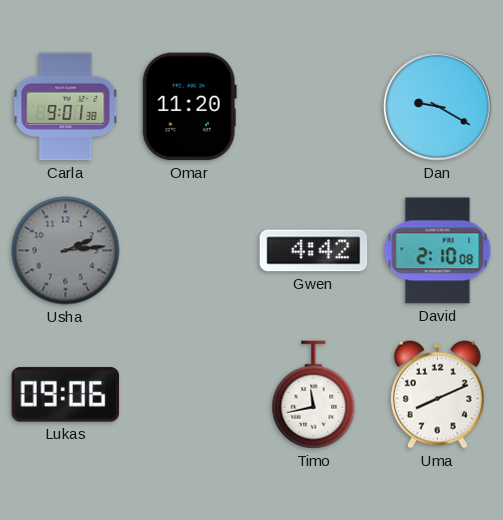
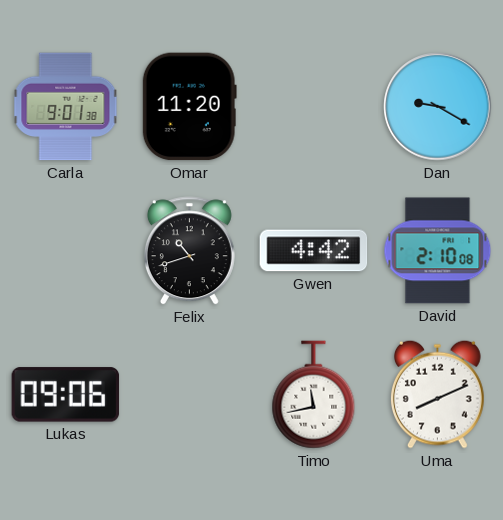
Usha: 2:14 -> none
Felix: none -> 10:42
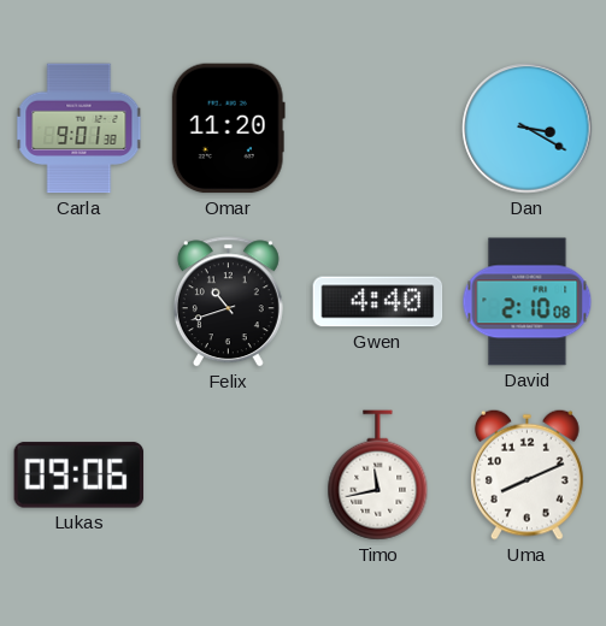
Dan: 9:20 -> 3:20
Gwen: 4:42 -> 4:40
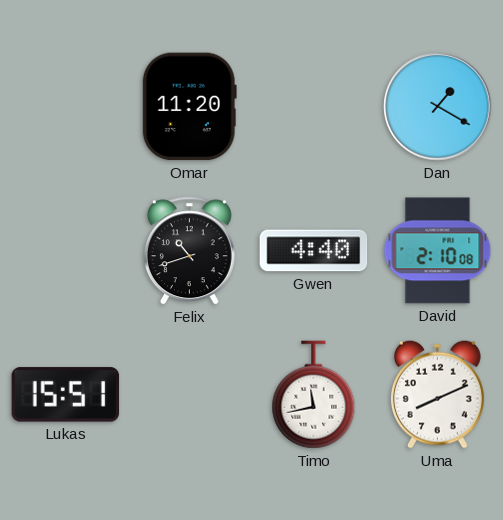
Carla: 9:01 -> none
Dan: 3:20 -> 1:20
Lukas: 09:06 -> 15:51
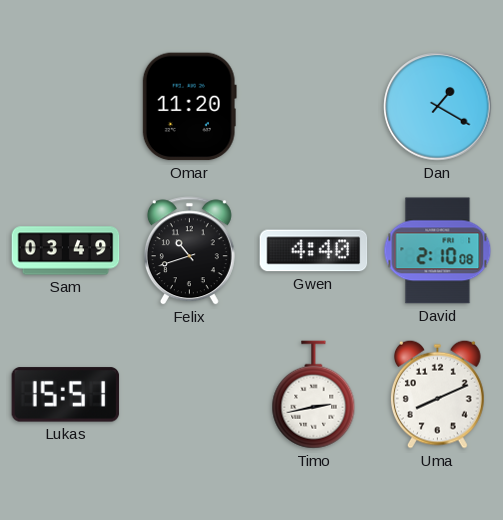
Sam: none -> 03:49
Timo: 11:43 -> 2:43
